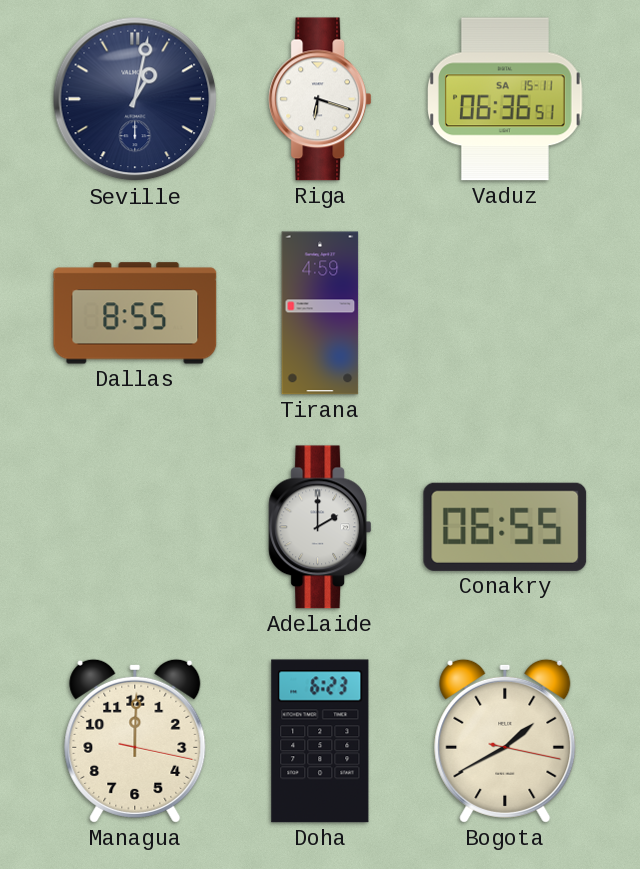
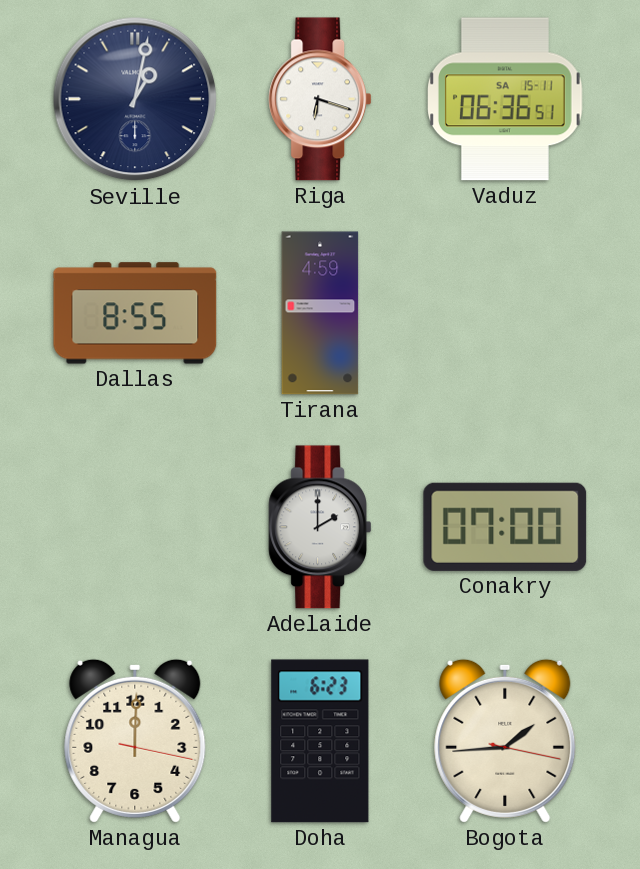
Conakry: 06:55 -> 07:00
Bogota: 1:40 -> 1:44
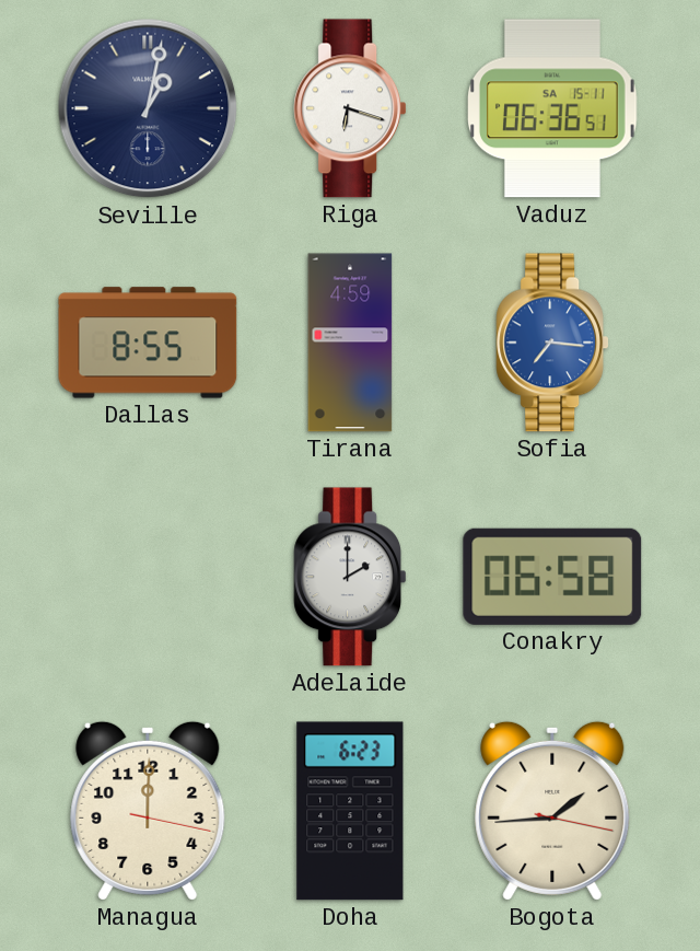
Sofia: none -> 7:16
Conakry: 07:00 -> 06:58
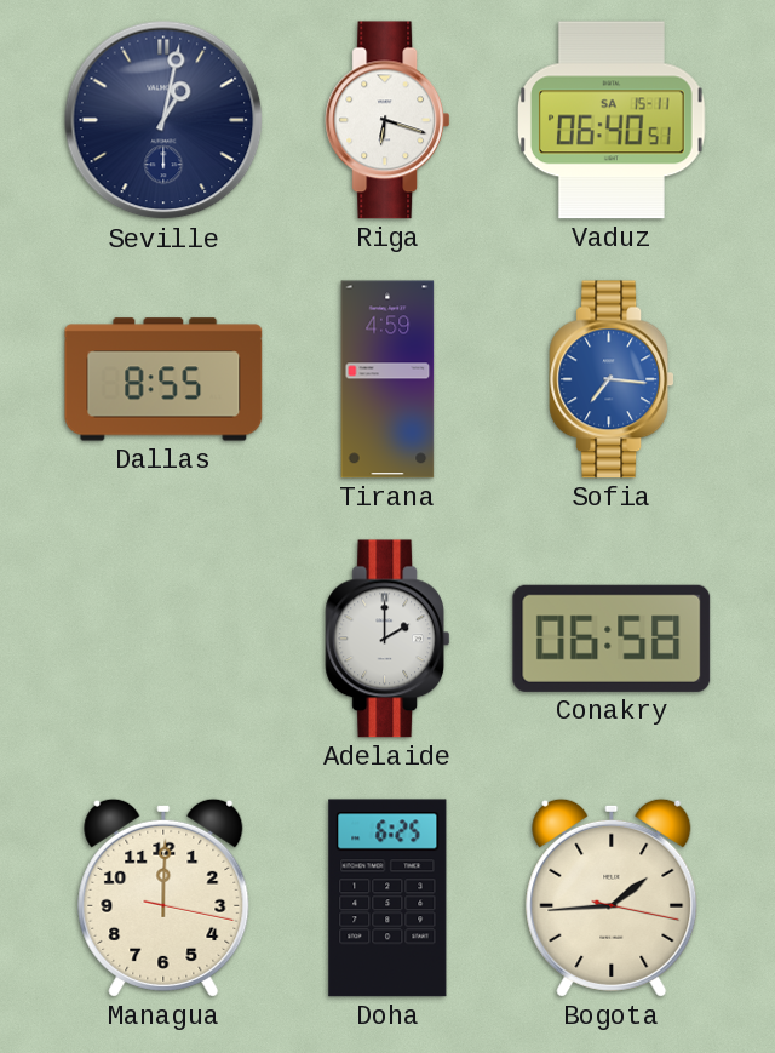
Vaduz: 06:36 -> 06:40
Doha: 6:23 -> 6:25
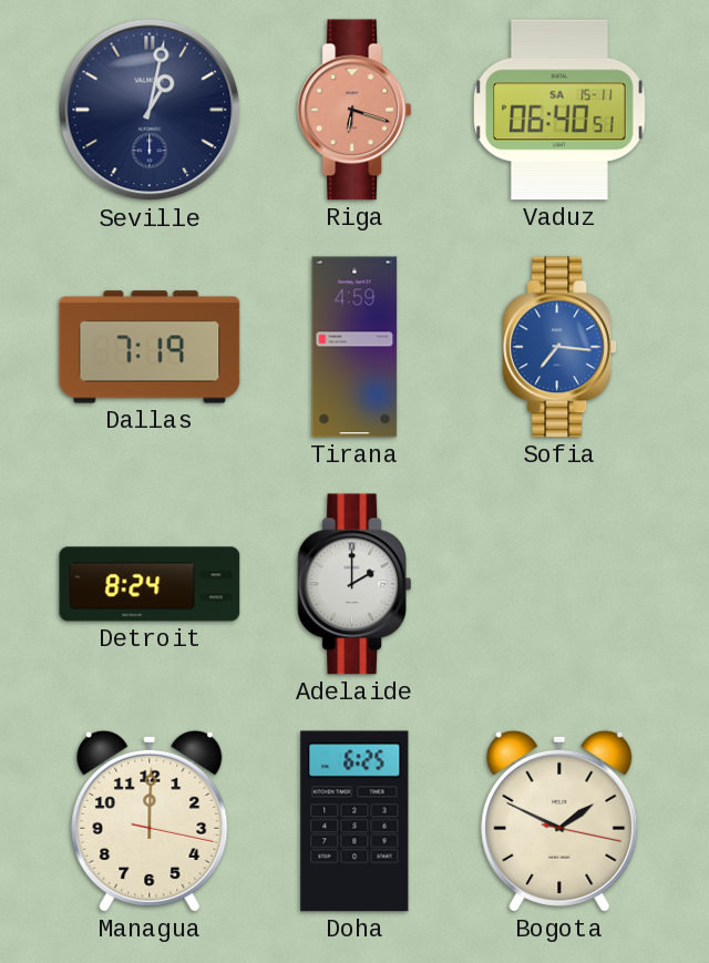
Riga dial: white -> salmon
Dallas: 8:55 -> 7:19
Detroit: none -> 8:24
Conakry: 06:58 -> none
Bogota: 1:44 -> 1:49
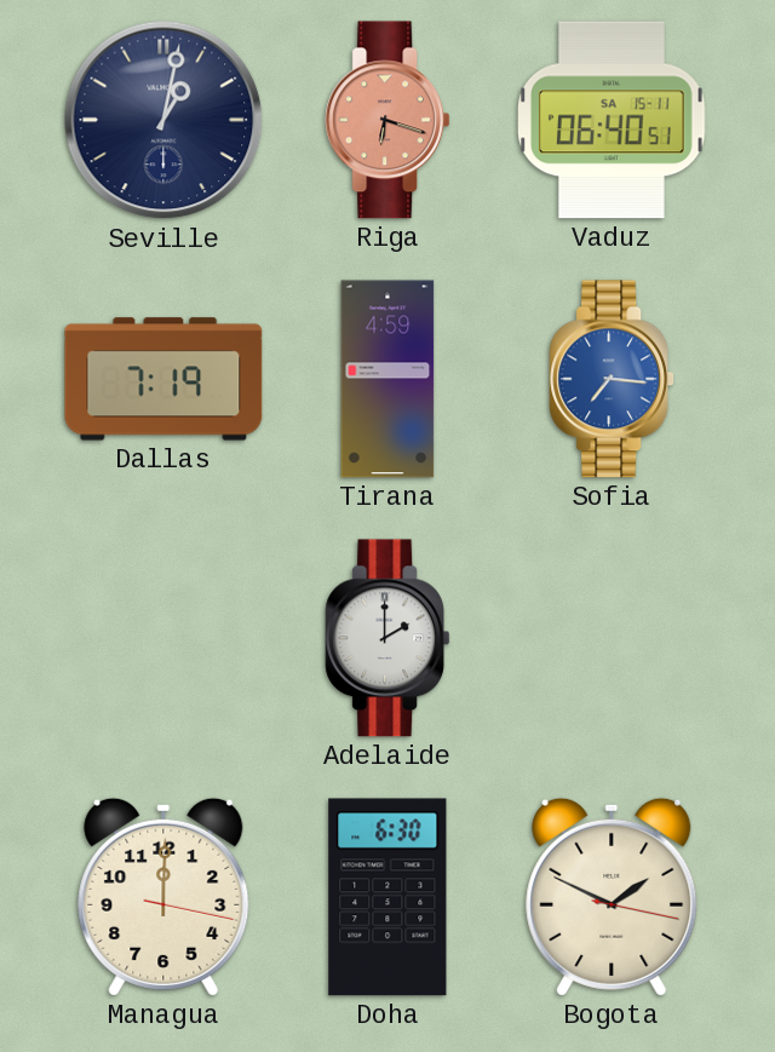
Detroit: 8:24 -> none
Doha: 6:25 -> 6:30
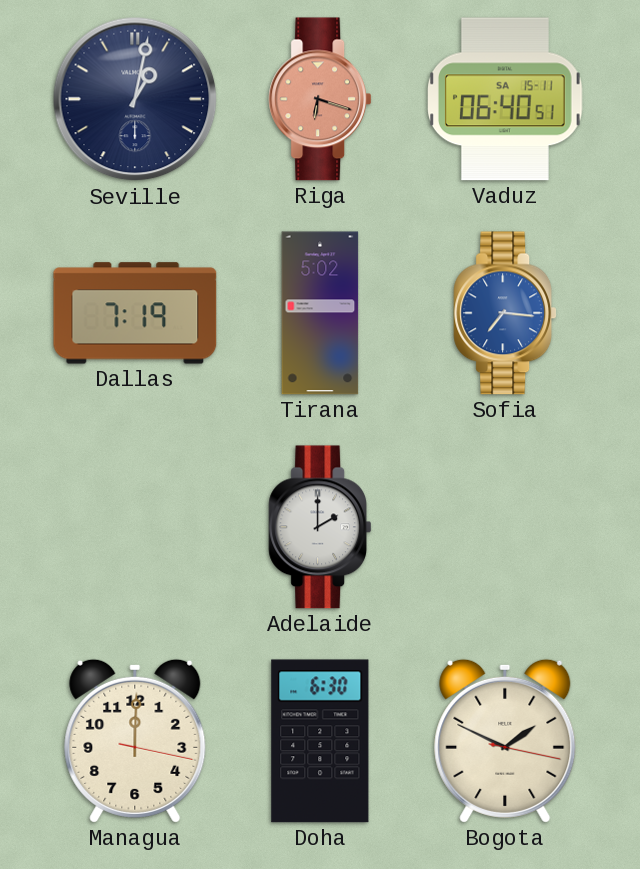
Tirana: 4:59 -> 5:02
